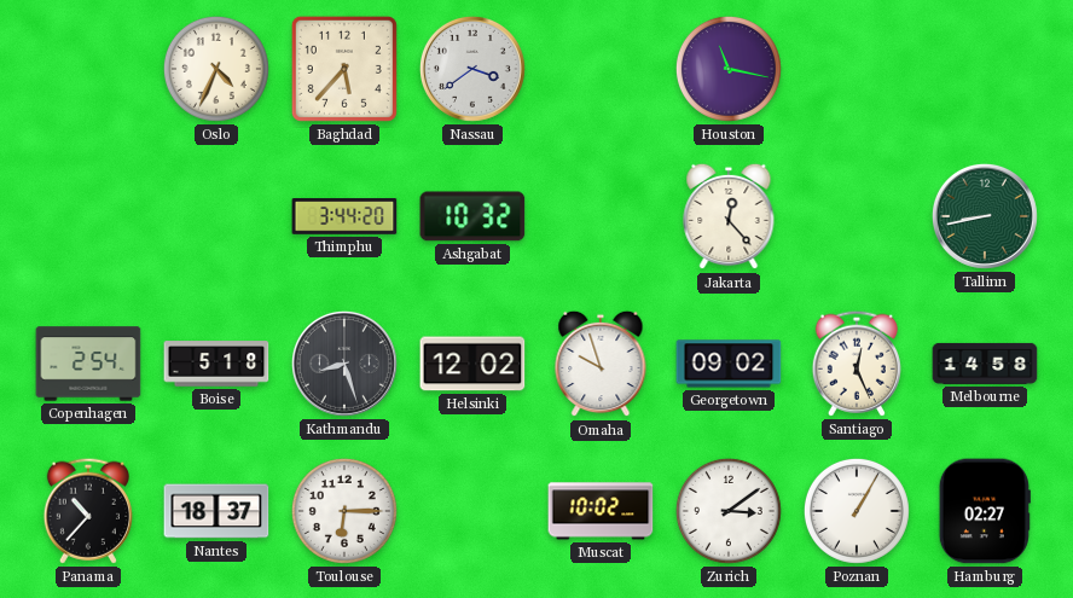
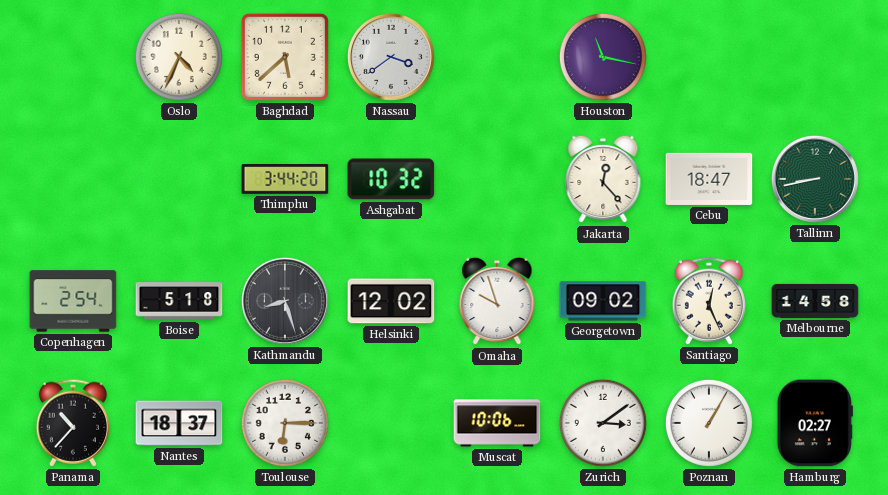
Baghdad: 5:37 -> 5:38
Cebu: none -> 18:47
Muscat: 10:02 -> 10:06
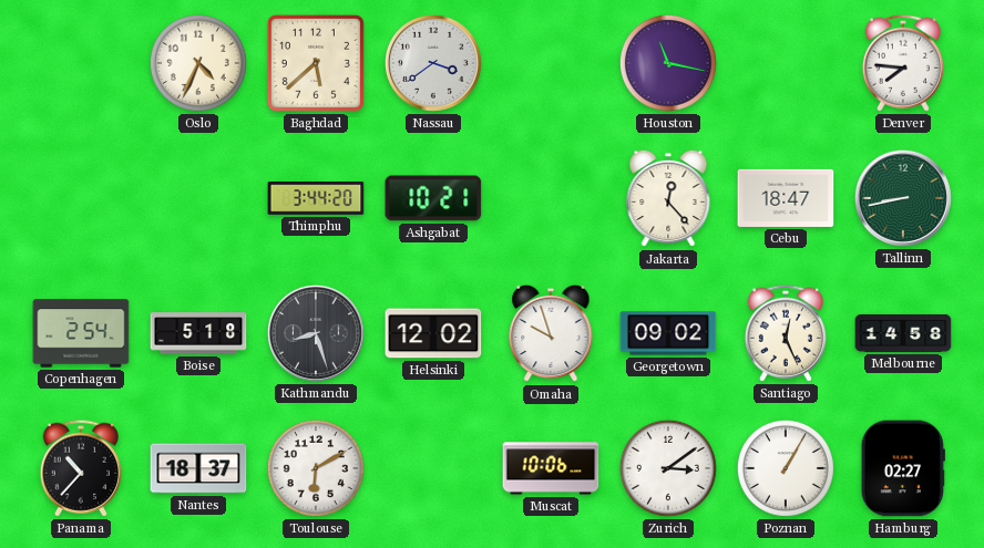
Denver: none -> 7:46
Ashgabat: 10:32 -> 10:21
Toulouse: 6:15 -> 6:10
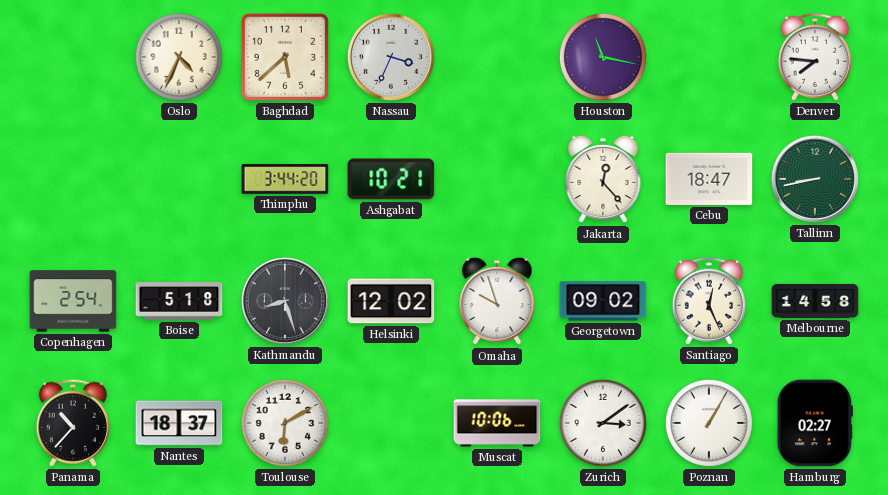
Nassau: 3:39 -> 3:34
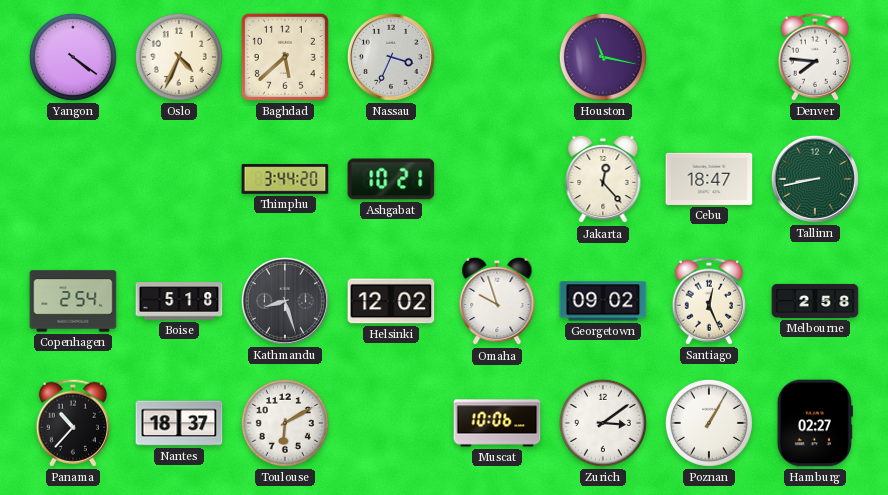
Yangon: none -> 4:21
Melbourne: 14:58 -> 2:58
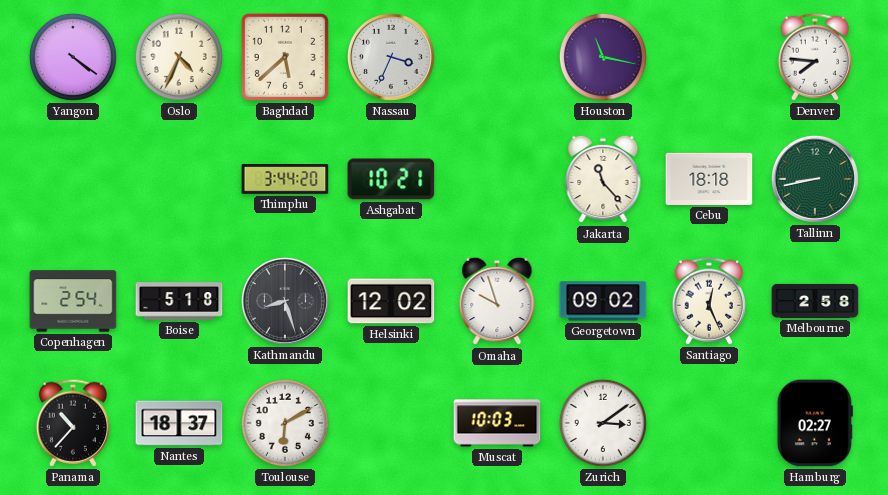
Jakarta: 12:23 -> 11:23
Cebu: 18:47 -> 18:18
Muscat: 10:06 -> 10:03
Poznan: 1:05 -> none
